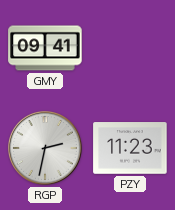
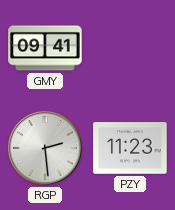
RGP: 2:32 -> 2:29
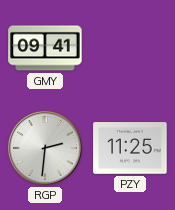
RGP: 2:29 -> 2:31
PZY: 11:23 -> 11:25
